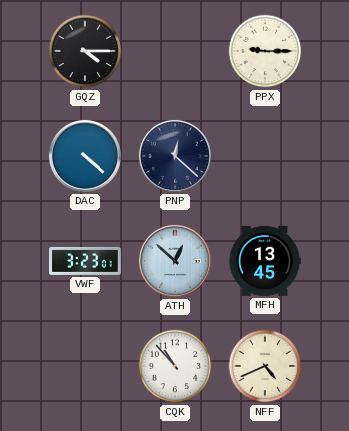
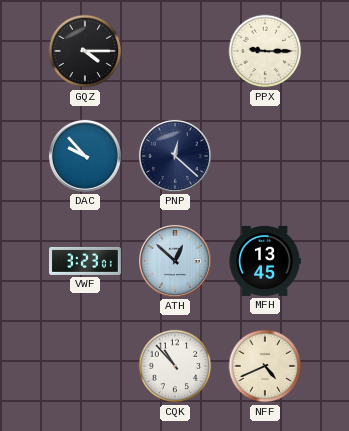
DAC: 4:22 -> 9:53
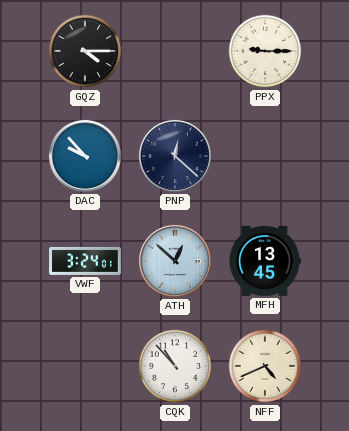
VWF: 3:23 -> 3:24
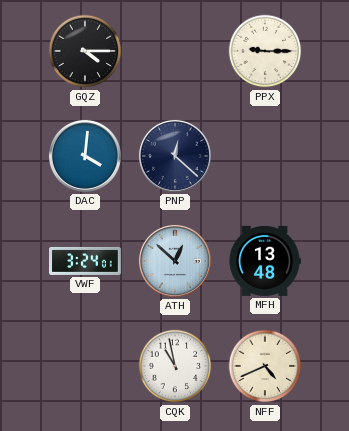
DAC: 9:53 -> 4:01
MFH: 13:45 -> 13:48
CQK: 10:53 -> 10:58
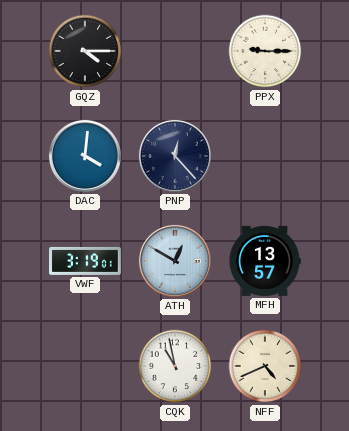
PNP: 12:22 -> 12:23
VWF: 3:24 -> 3:19
ATH: 12:52 -> 12:50
MFH: 13:48 -> 13:57
